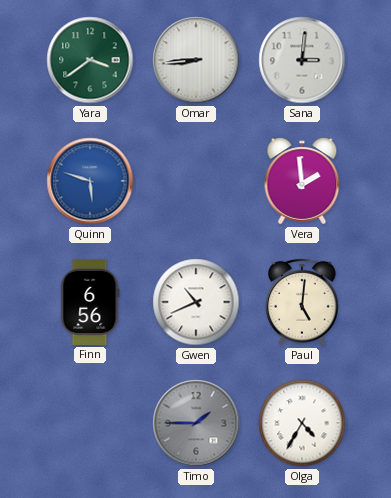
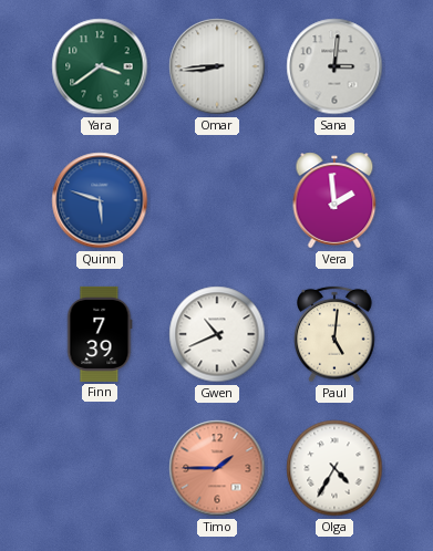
Finn: 6:56 -> 7:39
Timo dial: grey -> salmon
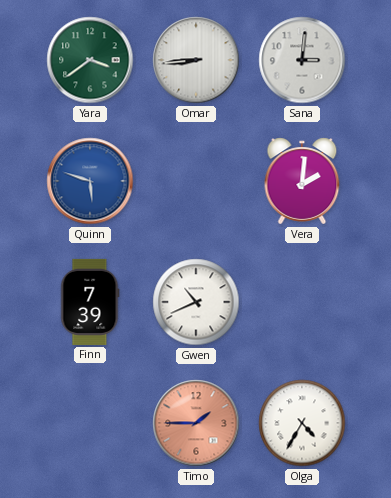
Vera: 1:59 -> 2:01
Paul: 5:01 -> none
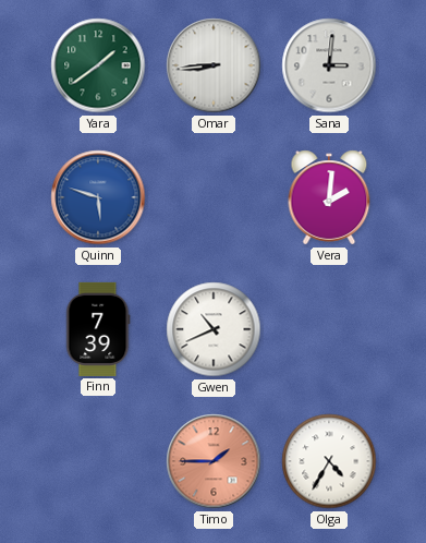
Yara: 3:39 -> 1:39
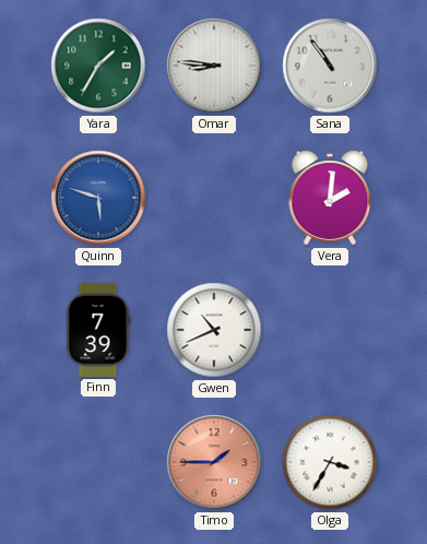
Yara: 1:39 -> 1:35
Omar: 8:44 -> 8:46
Sana: 3:01 -> 10:54
Olga: 4:35 -> 3:35
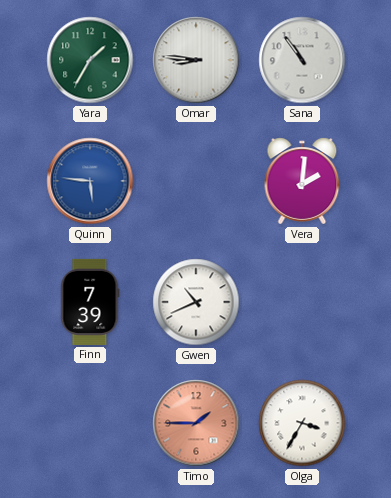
Quinn: 5:48 -> 5:46
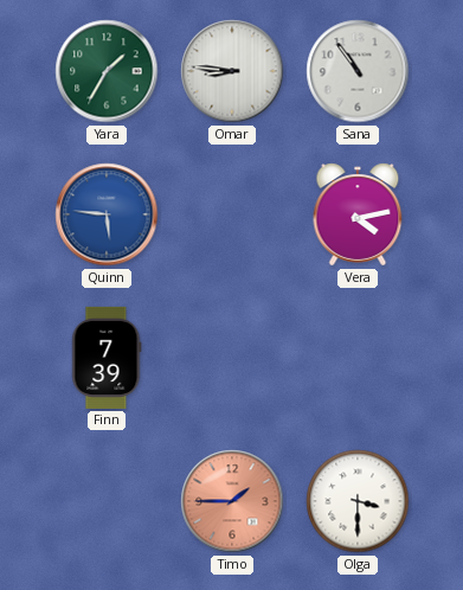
Vera: 2:01 -> 4:13
Gwen: 10:41 -> none
Olga: 3:35 -> 3:30
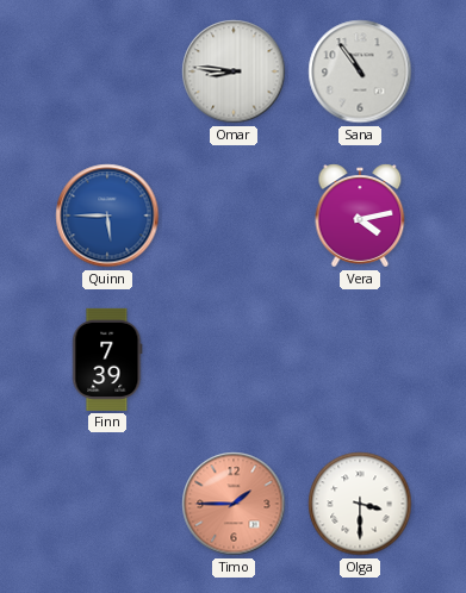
Yara: 1:35 -> none
Quinn: 5:46 -> 5:45
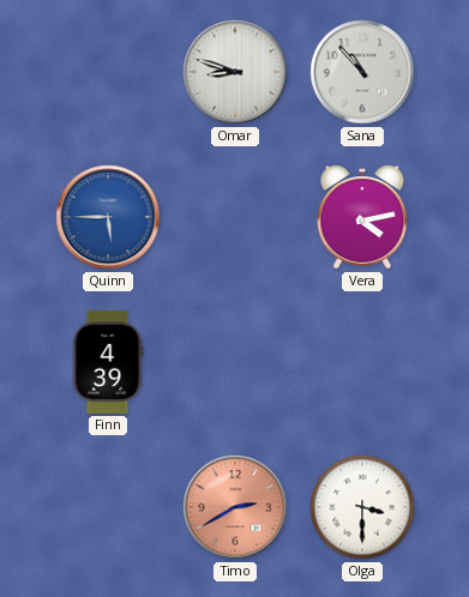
Omar: 8:46 -> 8:48
Sana: 10:54 -> 10:53
Finn: 7:39 -> 4:39
Timo: 1:45 -> 2:40
